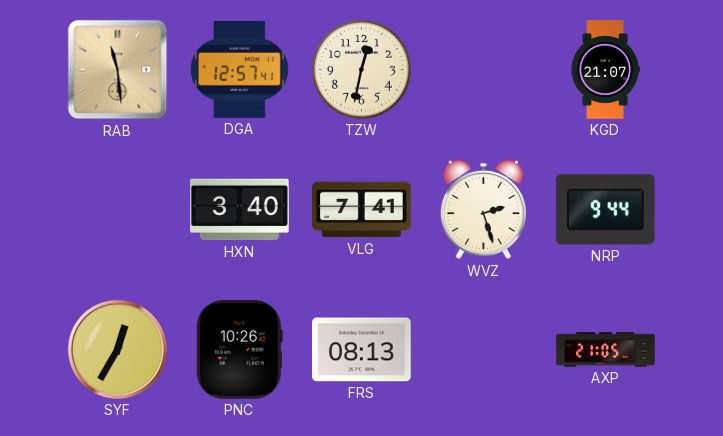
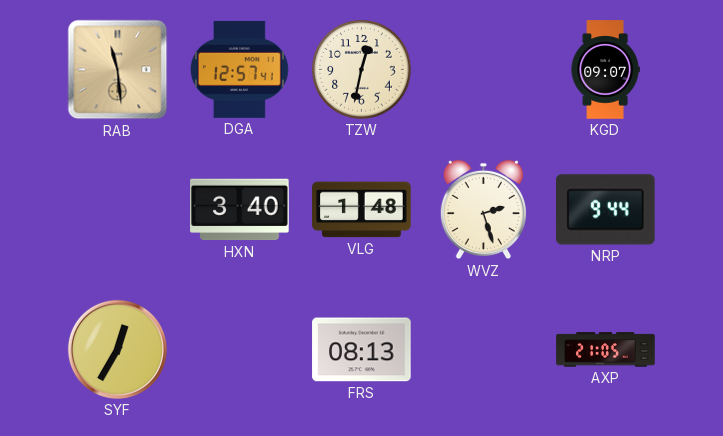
KGD: 21:07 -> 09:07
VLG: 7:41 -> 1:48
PNC: 10:26 -> none
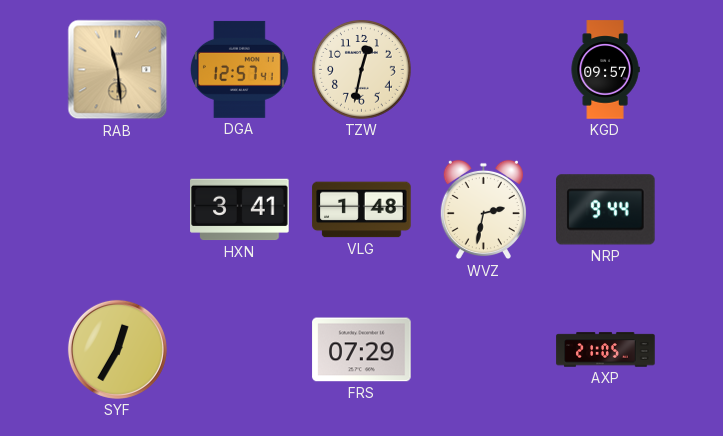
KGD: 09:07 -> 09:57
HXN: 3:40 -> 3:41
WVZ: 2:27 -> 2:32
FRS: 08:13 -> 07:29
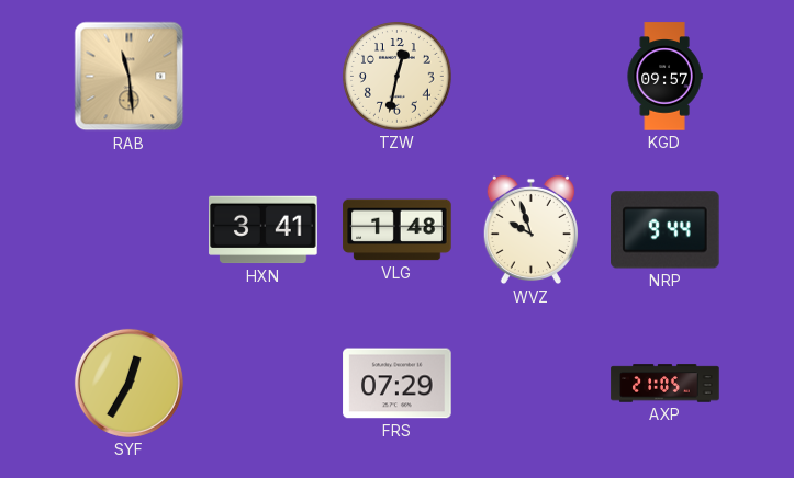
DGA: 12:57 -> none
WVZ: 2:32 -> 9:57
